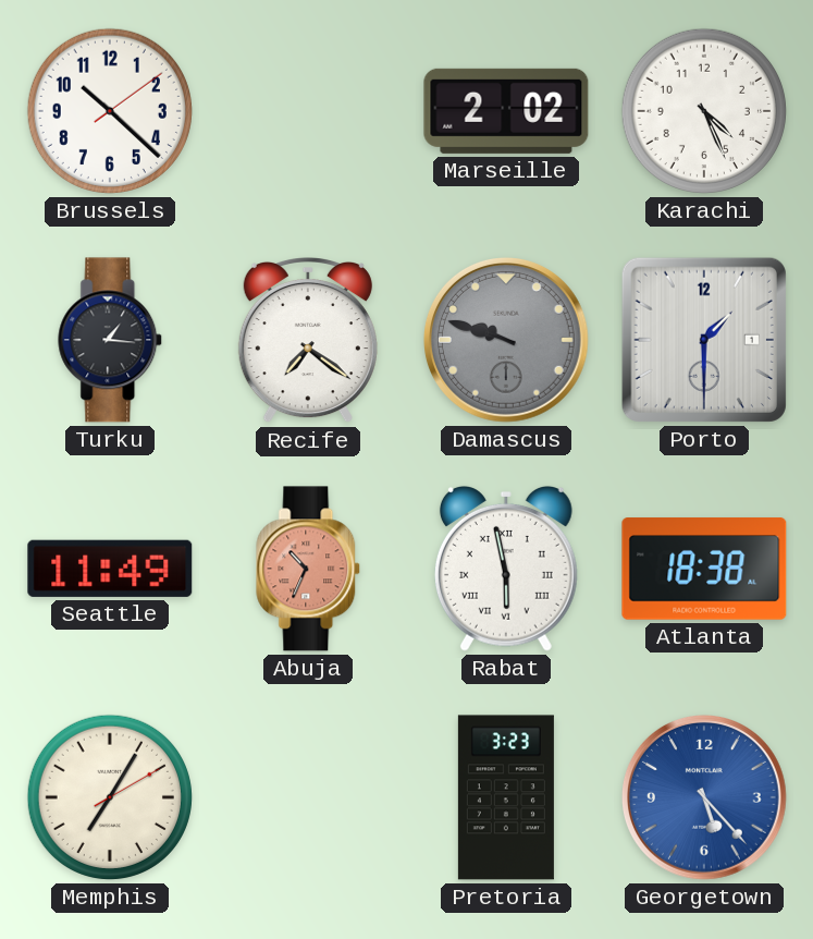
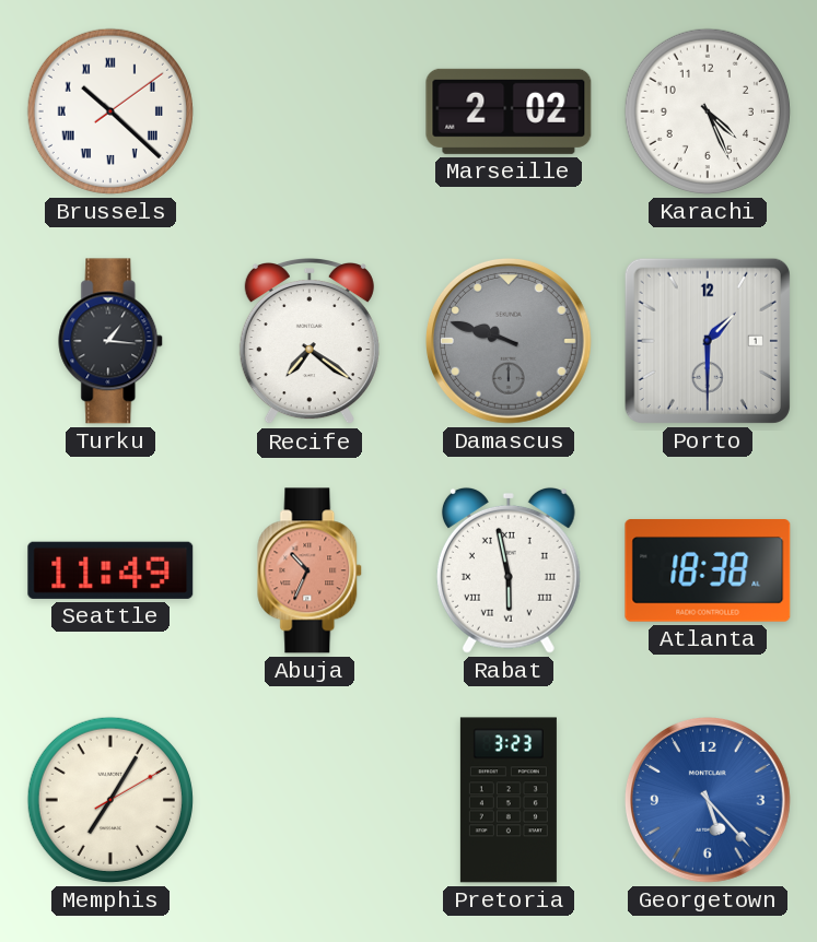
Brussels numerals: Arabic -> Roman
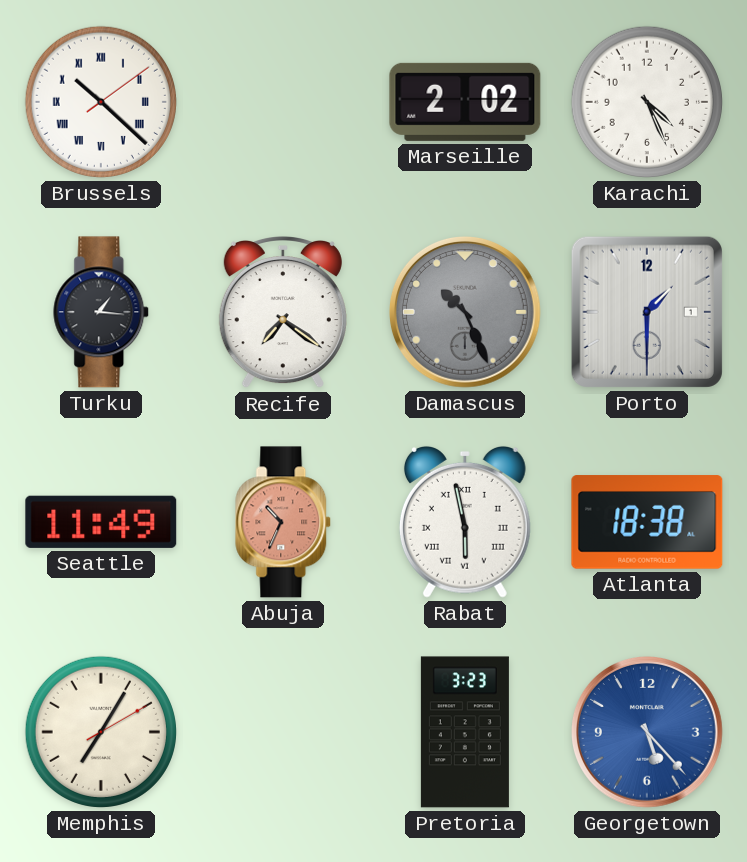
Damascus: 9:48 -> 10:26
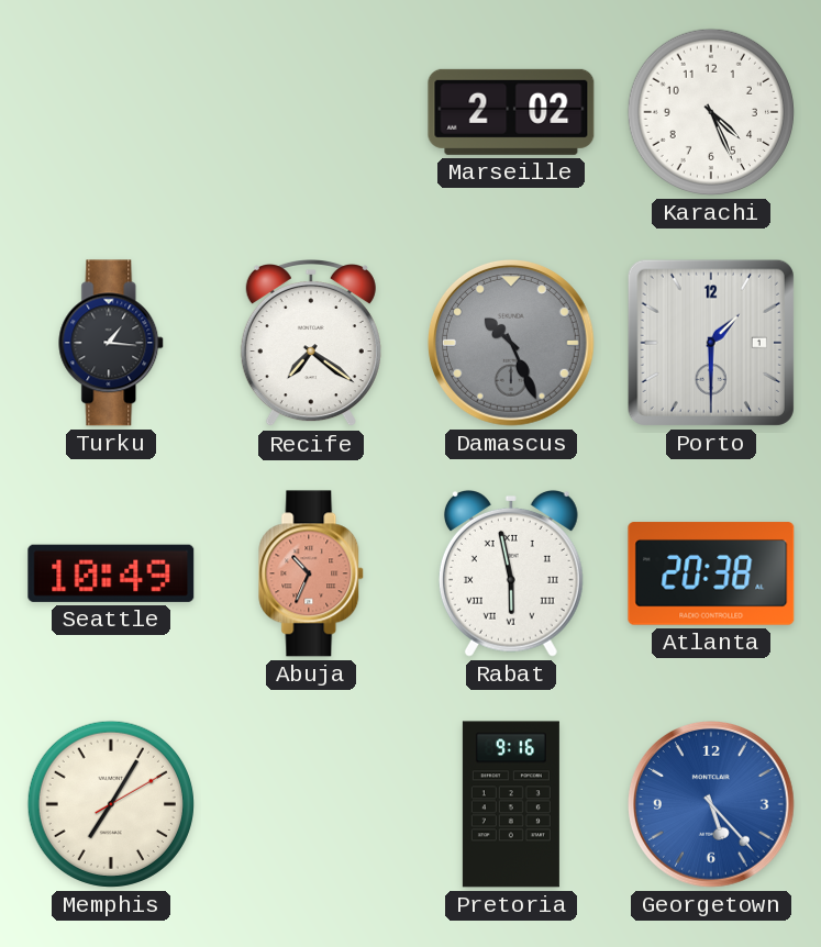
Brussels: 10:22 -> none
Seattle: 11:49 -> 10:49
Atlanta: 18:38 -> 20:38
Pretoria: 3:23 -> 9:16
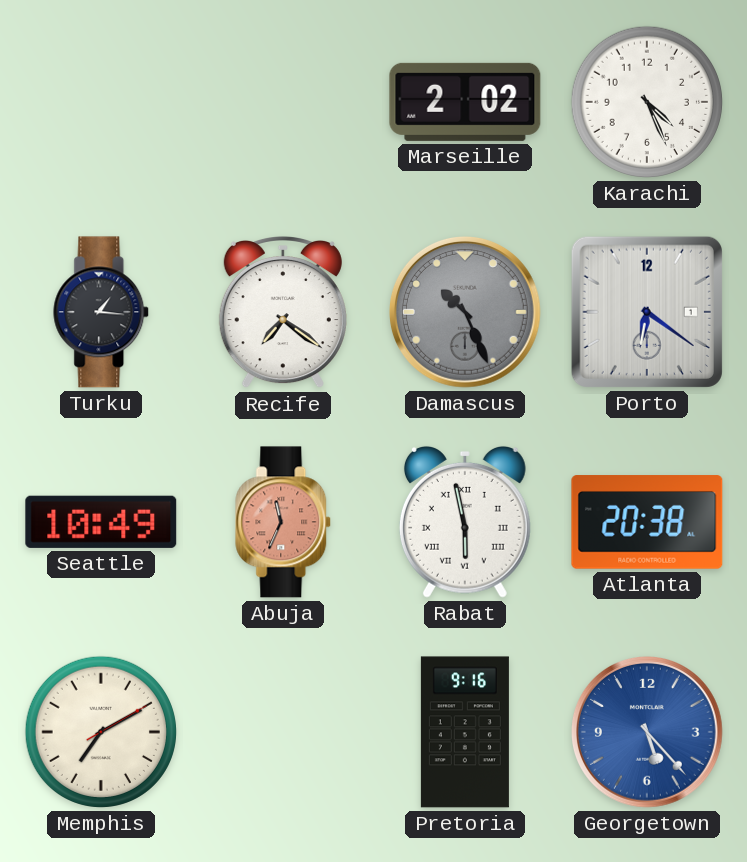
Porto: 1:30 -> 6:21
Abuja: 10:34 -> 11:34
Memphis: 7:05 -> 7:10
